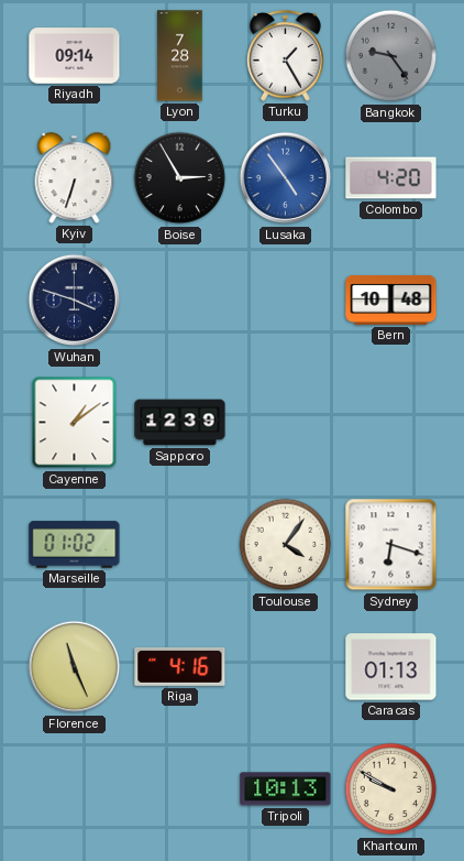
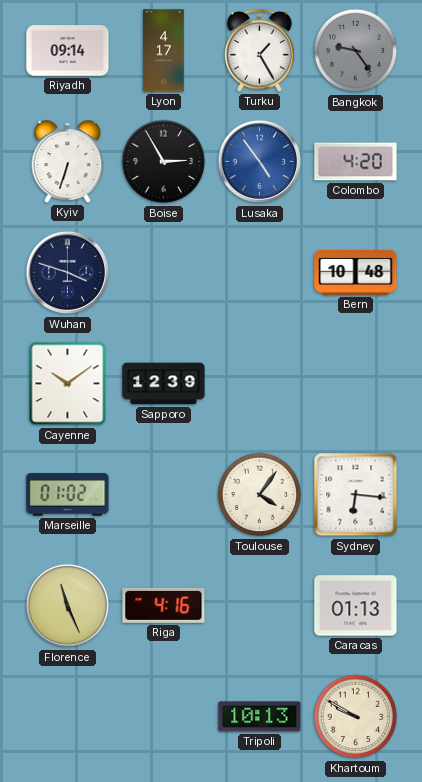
Lyon: 7:28 -> 4:17
Cayenne: 1:09 -> 10:09
Sydney: 6:18 -> 6:16
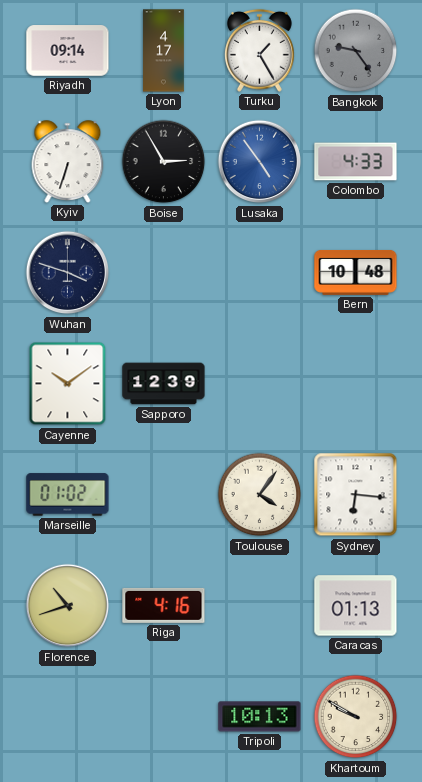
Colombo: 4:20 -> 4:33
Florence: 11:26 -> 10:42
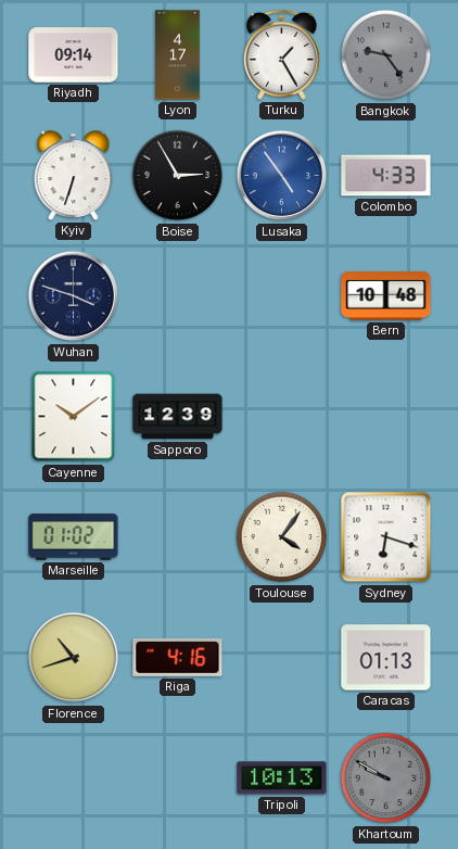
Sydney: 6:16 -> 6:18
Khartoum dial: cream -> grey
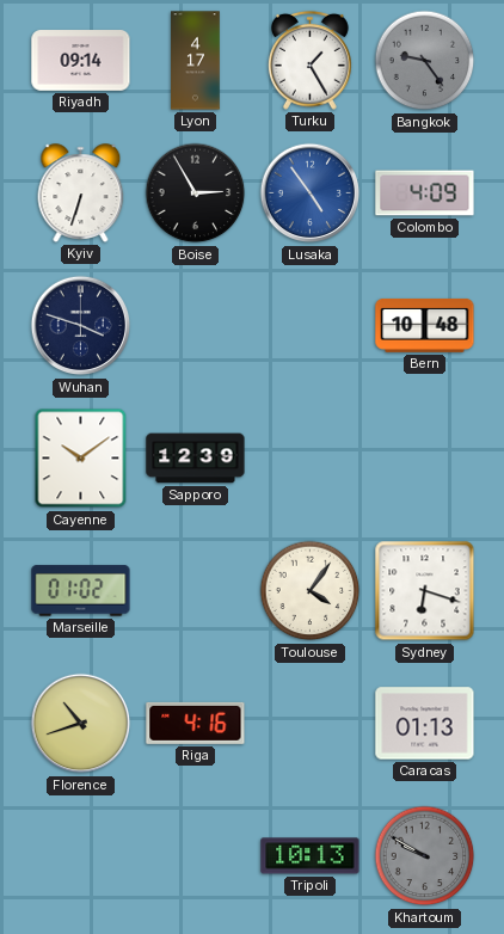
Colombo: 4:33 -> 4:09
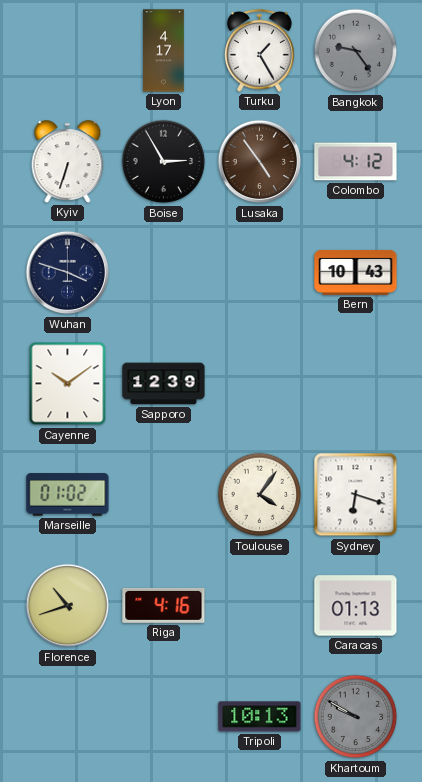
Riyadh: 09:14 -> none
Lusaka dial: blue -> brown
Colombo: 4:09 -> 4:12
Bern: 10:48 -> 10:43
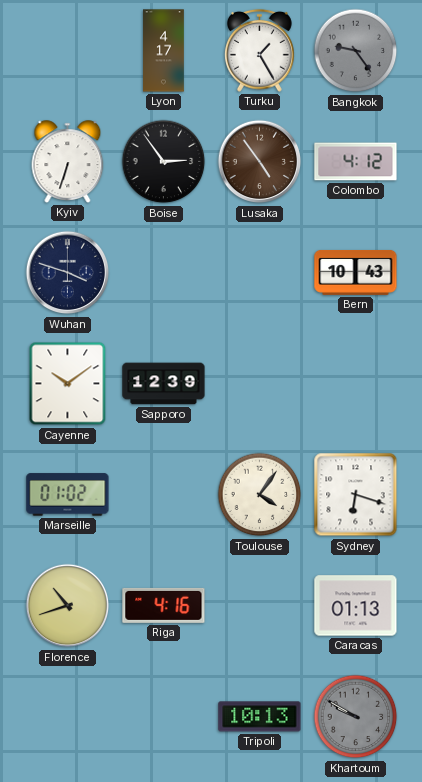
Boise: 2:55 -> 2:54
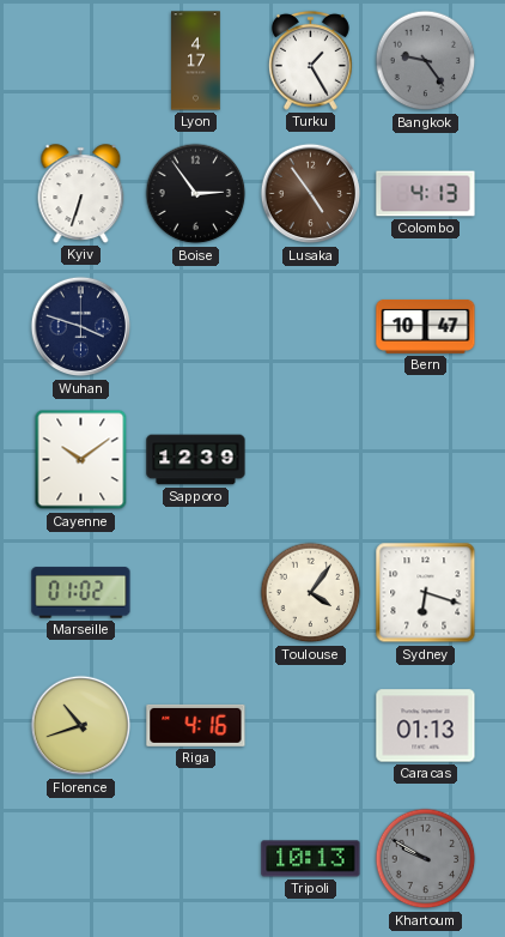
Colombo: 4:12 -> 4:13
Bern: 10:43 -> 10:47
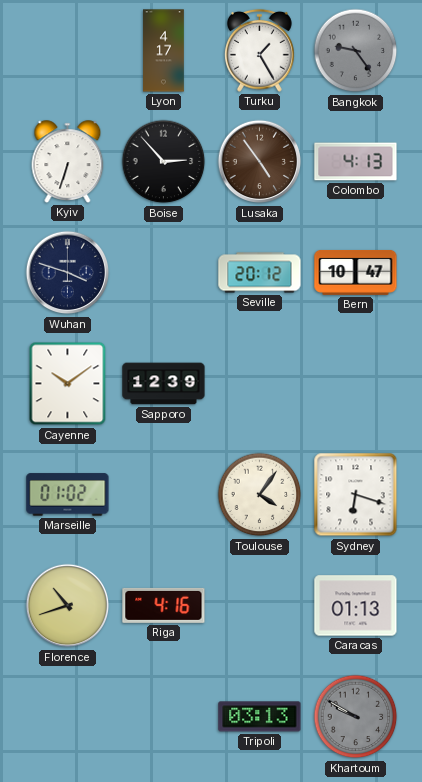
Boise: 2:54 -> 2:53
Seville: none -> 20:12
Tripoli: 10:13 -> 03:13
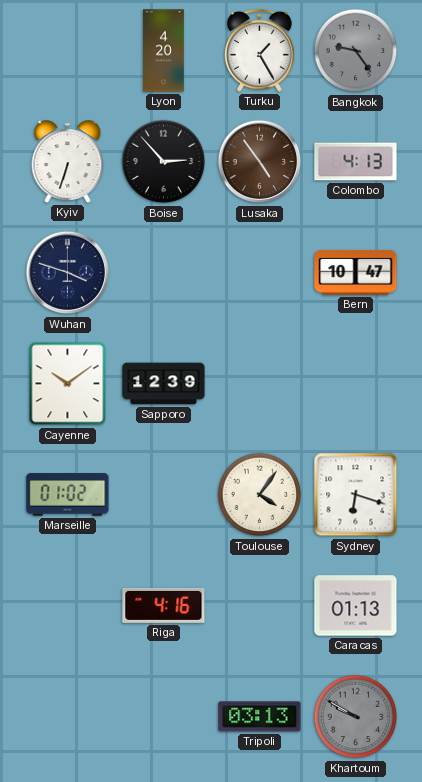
Lyon: 4:17 -> 4:20
Seville: 20:12 -> none
Florence: 10:42 -> none
